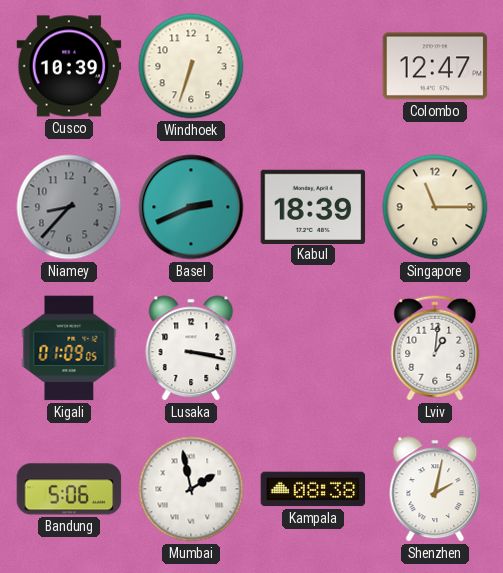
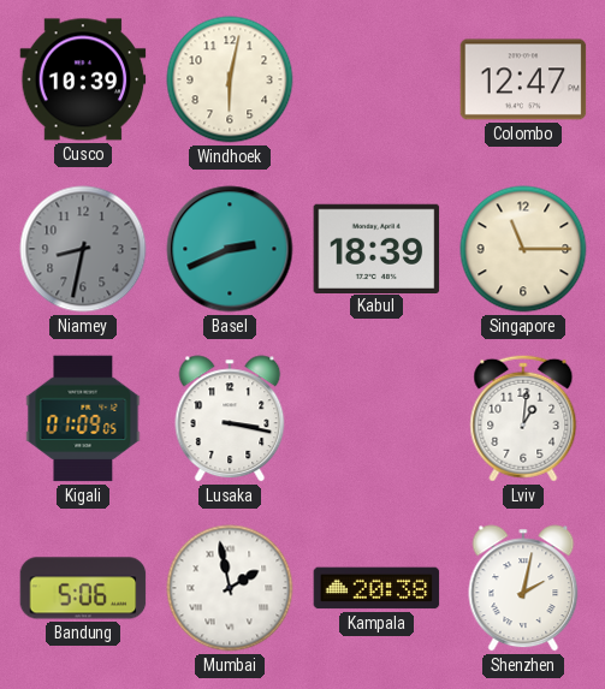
Windhoek: 6:33 -> 6:02
Niamey: 8:37 -> 8:32
Kampala: 08:38 -> 20:38
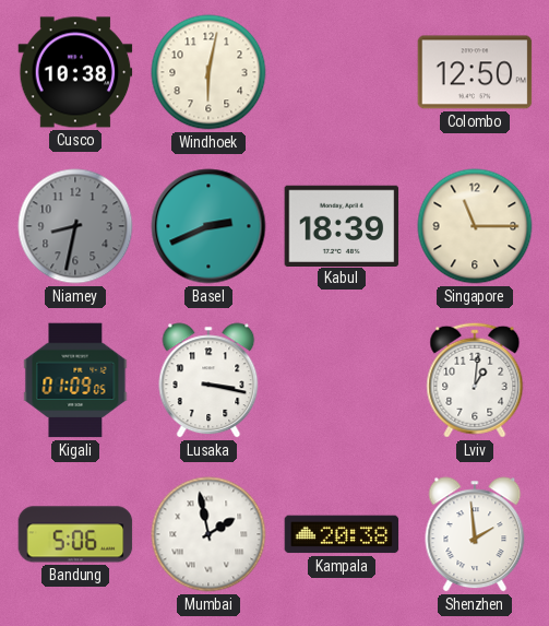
Cusco: 10:39 -> 10:38
Colombo: 12:47 -> 12:50
Shenzhen: 2:02 -> 1:59
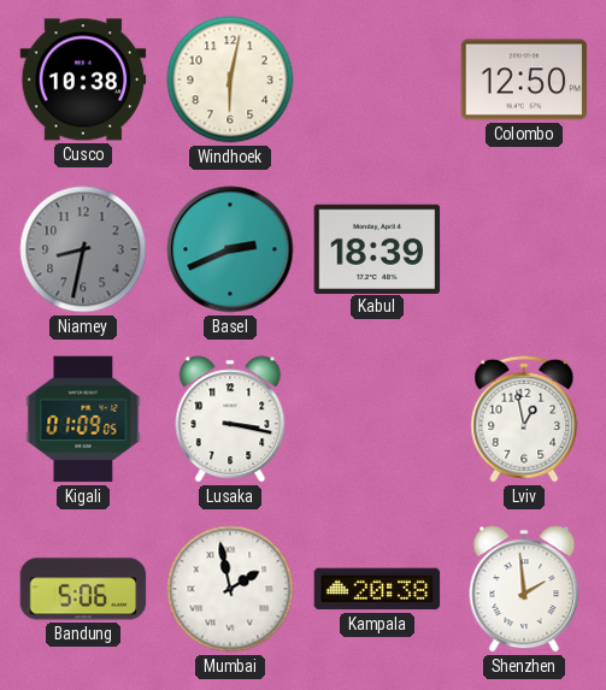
Singapore: 11:15 -> none
Lviv: 1:01 -> 12:58
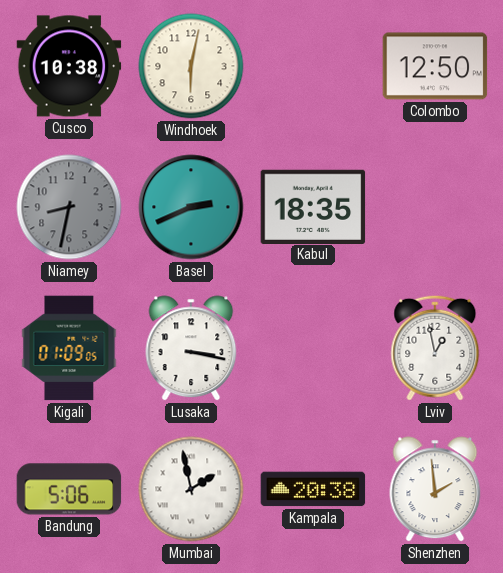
Kabul: 18:39 -> 18:35
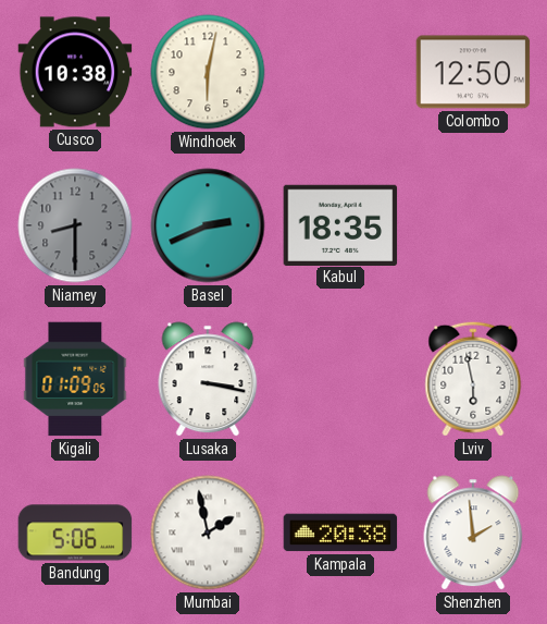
Niamey: 8:32 -> 8:30
Lviv: 12:58 -> 5:58
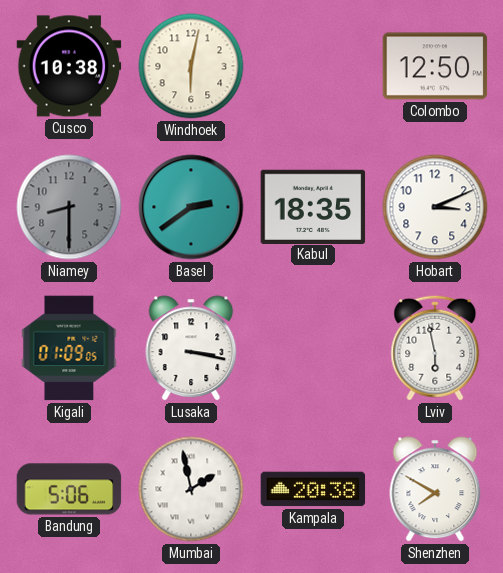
Basel: 2:41 -> 2:39
Hobart: none -> 3:11
Shenzhen: 1:59 -> 7:50
